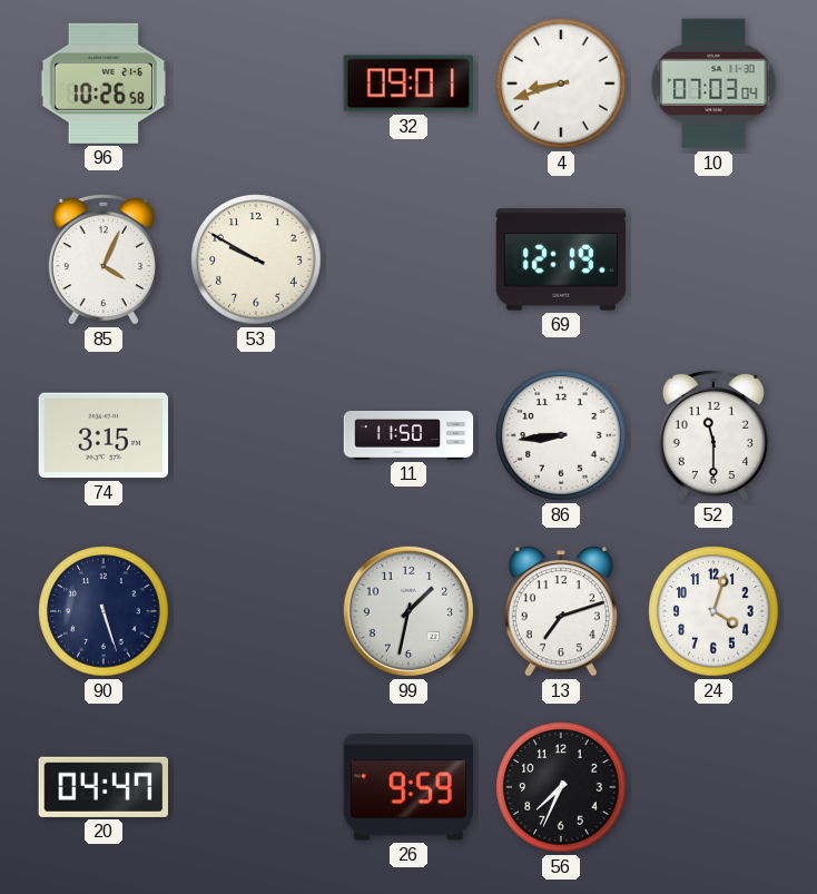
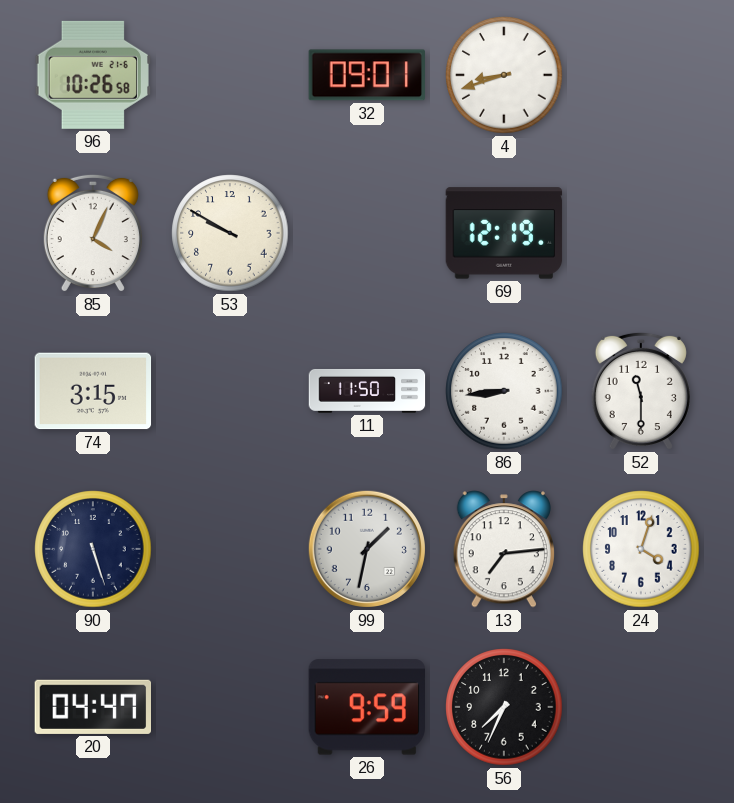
10: 07:03 -> none
13: 7:12 -> 7:14
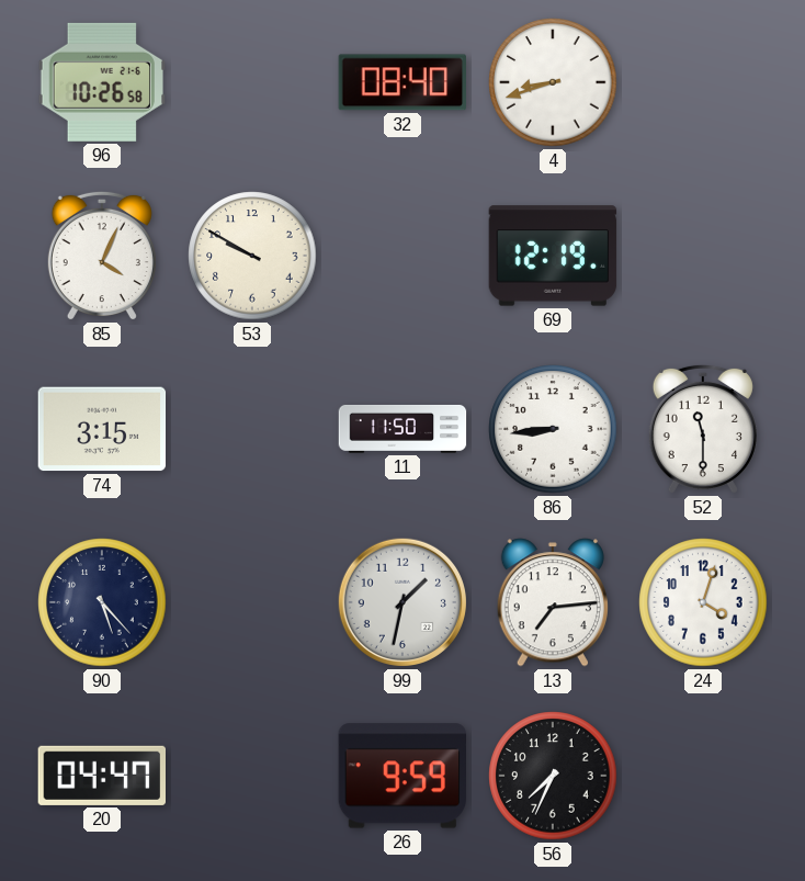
32: 09:01 -> 08:40
90: 5:27 -> 5:23
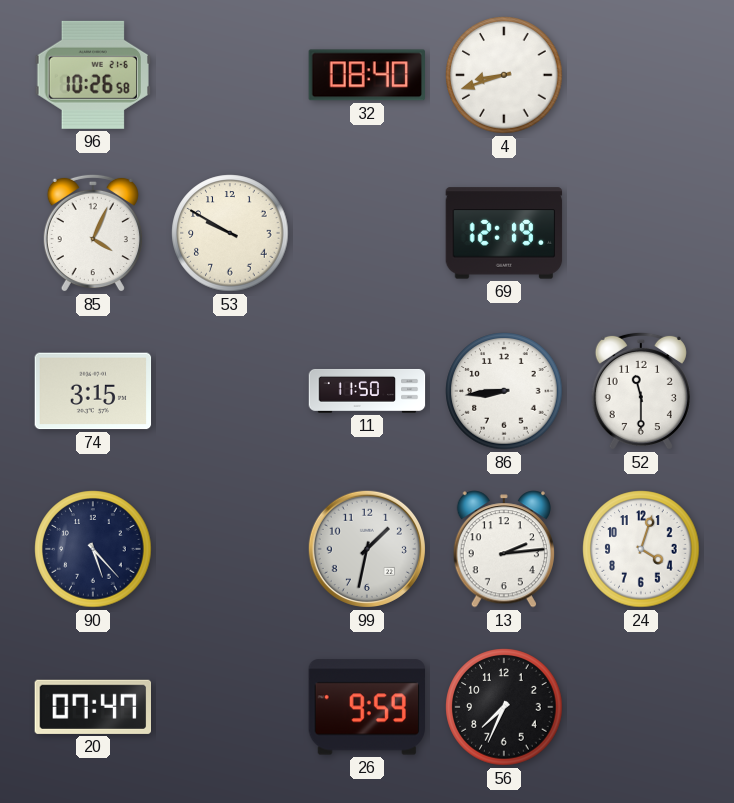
13: 7:14 -> 2:14
20: 04:47 -> 07:47
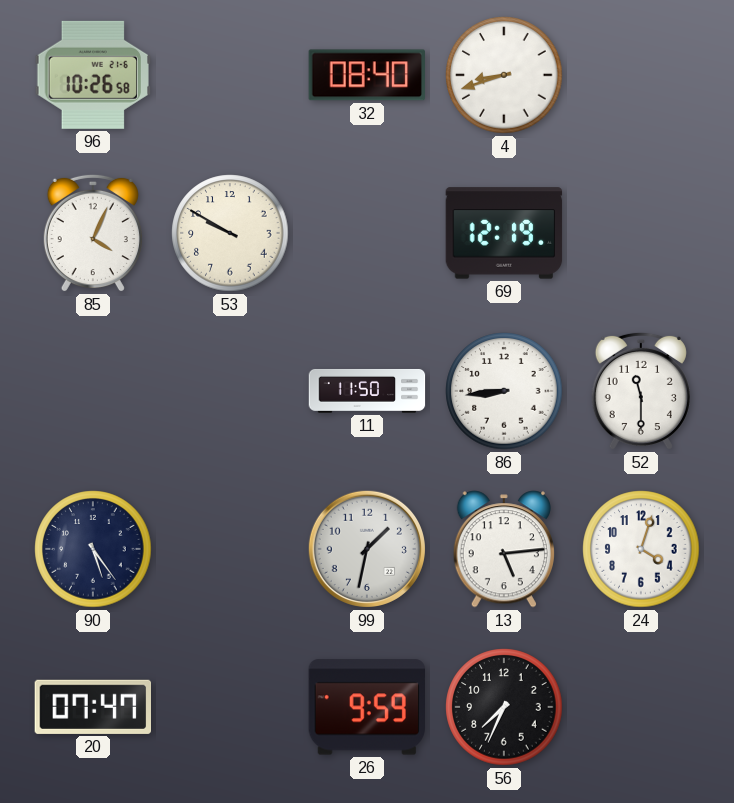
74: 3:15 -> none
90: 5:23 -> 5:24
13: 2:14 -> 5:14
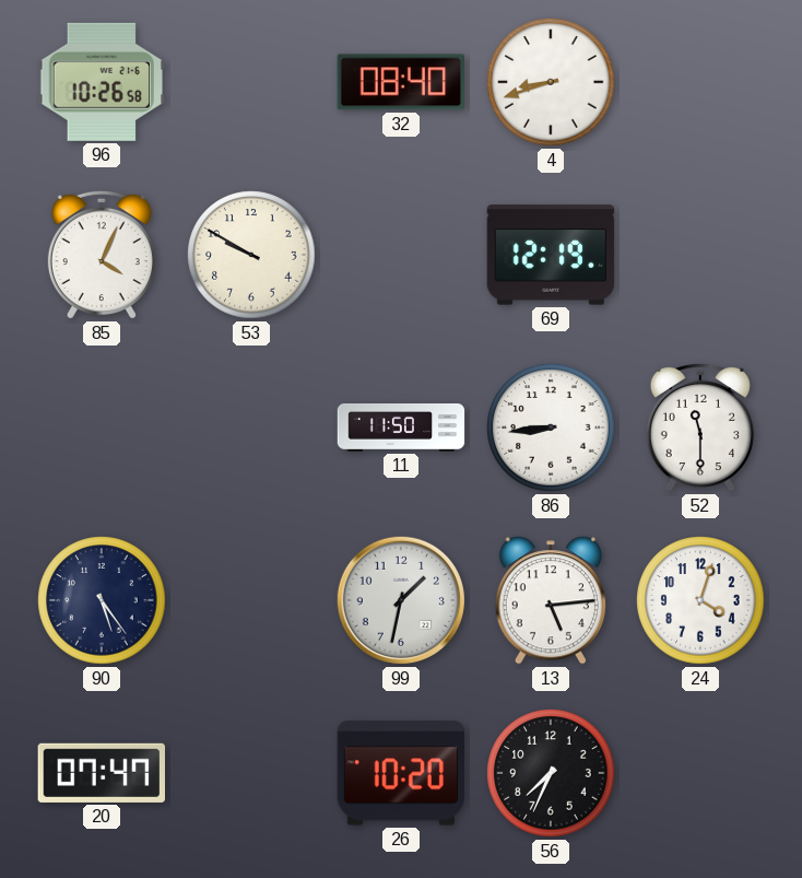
26: 9:59 -> 10:20
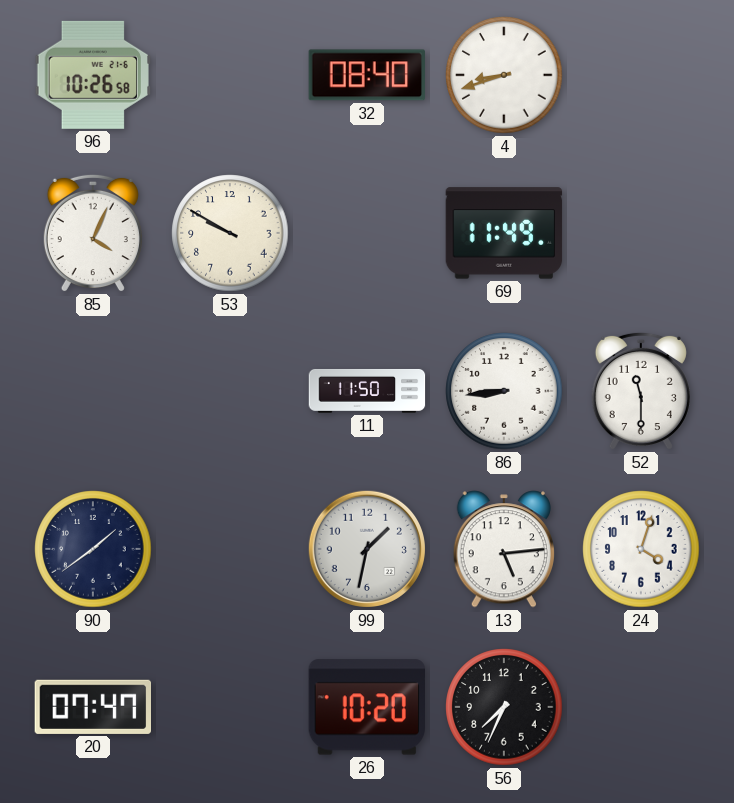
69: 12:19 -> 11:49
90: 5:24 -> 1:39
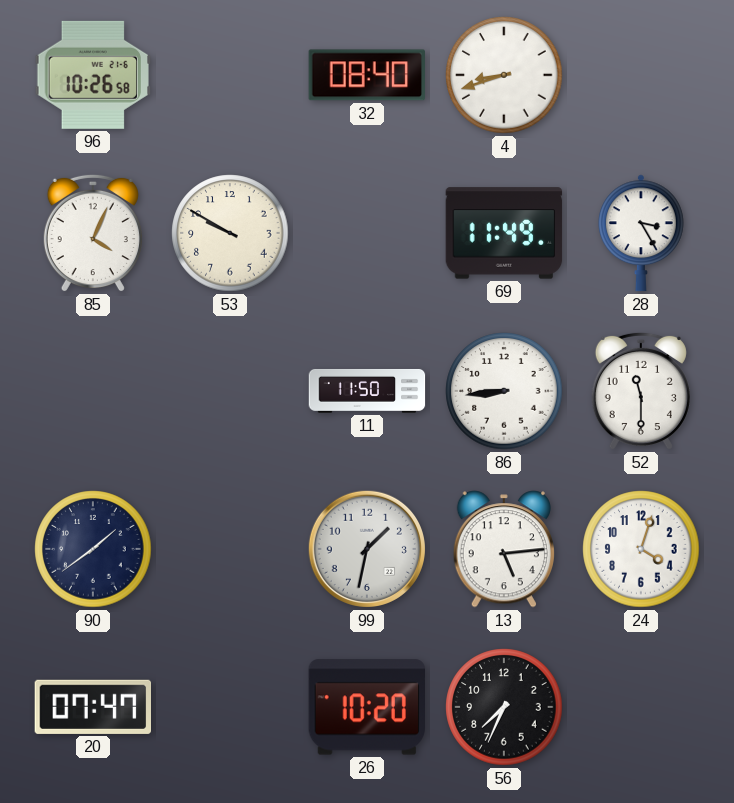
28: none -> 3:25
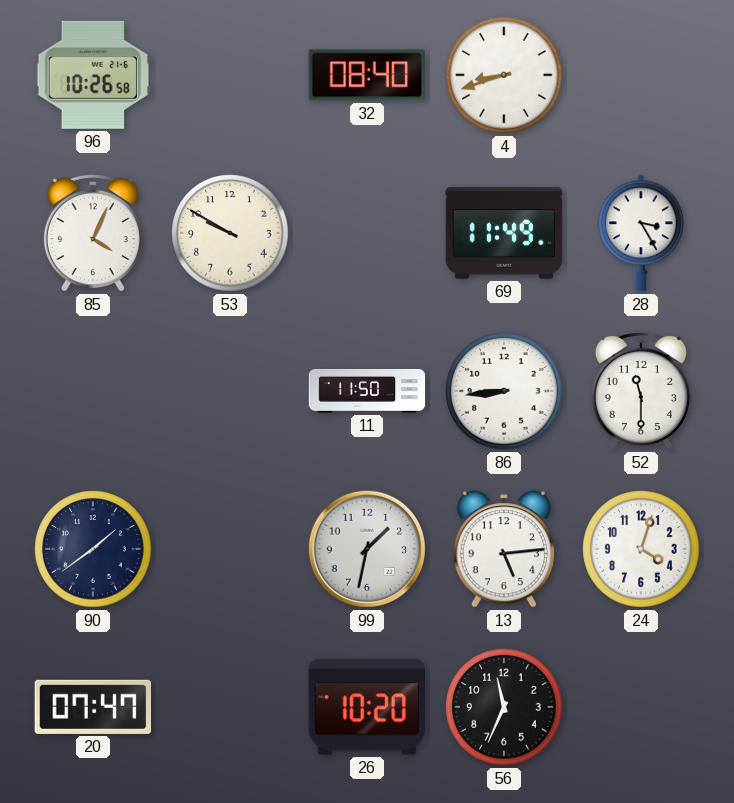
56: 7:34 -> 11:34
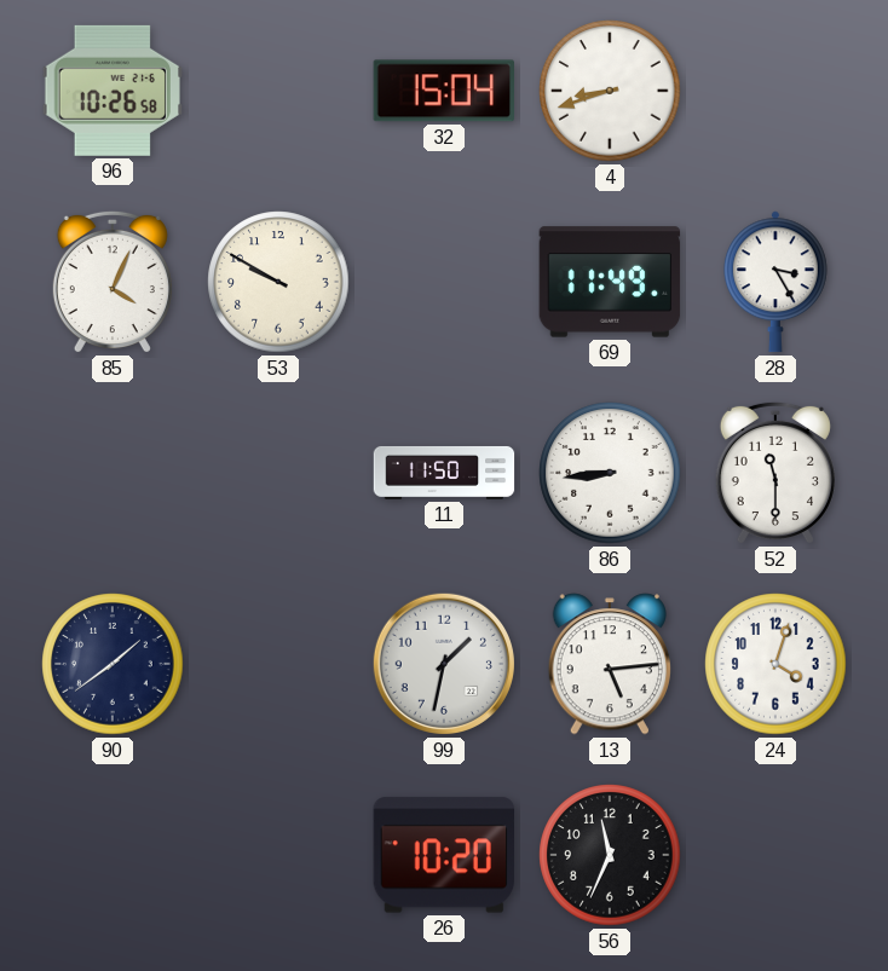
32: 08:40 -> 15:04
20: 07:47 -> none
